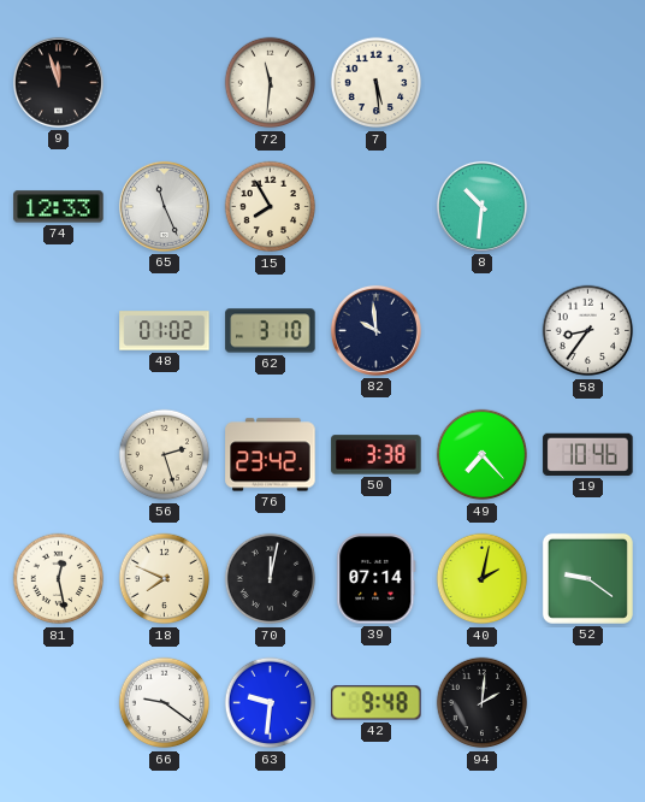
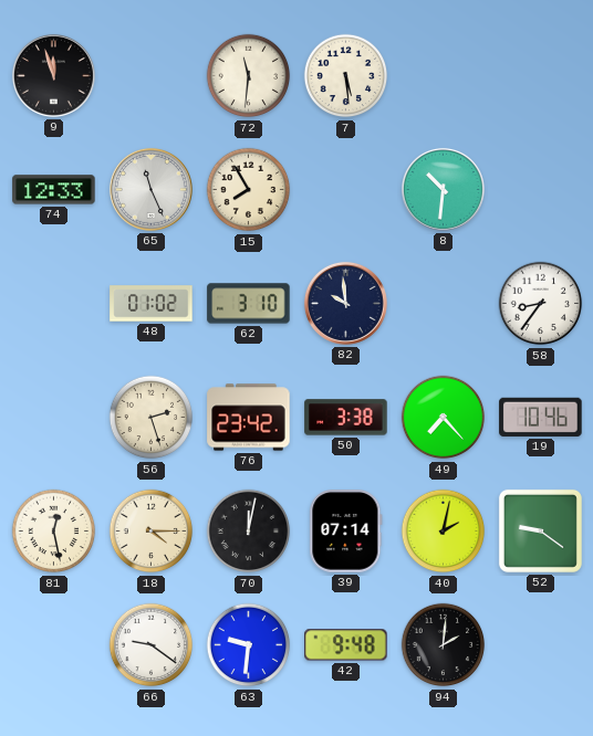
18: 7:49 -> 4:15
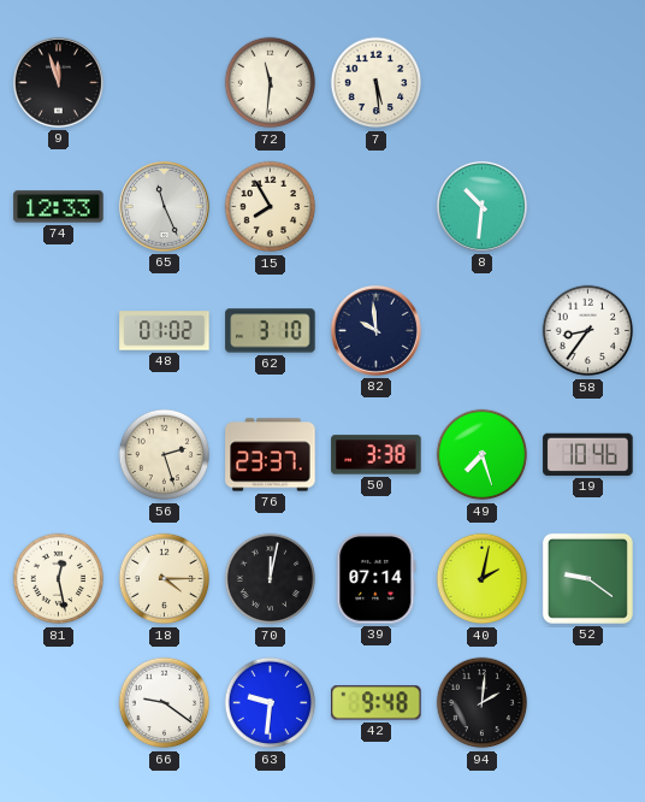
76: 23:42 -> 23:37
49: 7:23 -> 7:27
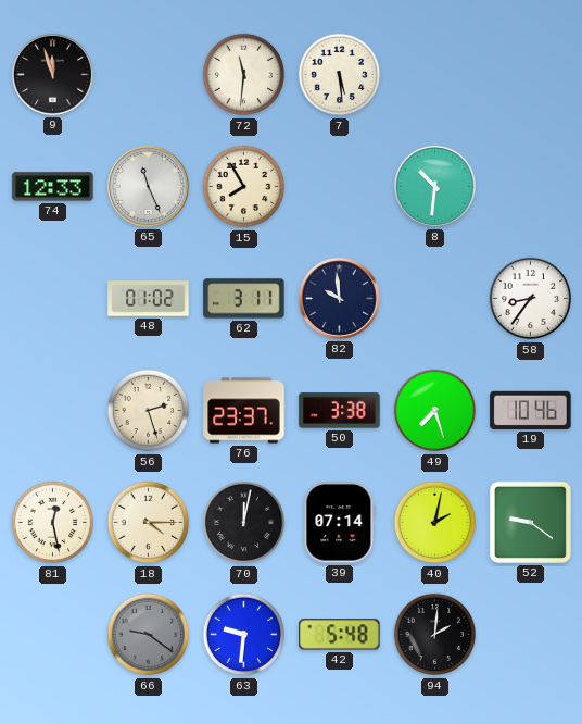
62: 3:10 -> 3:11
66 dial: white -> grey
42: 9:48 -> 5:48
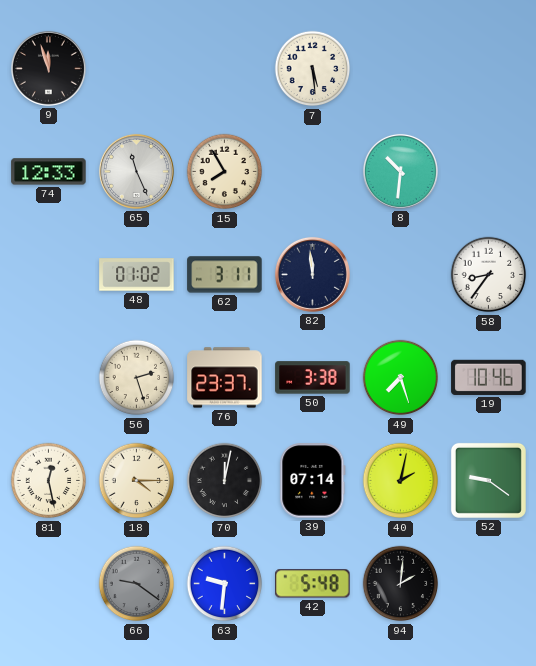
72: 11:31 -> none
82: 9:59 -> 11:59
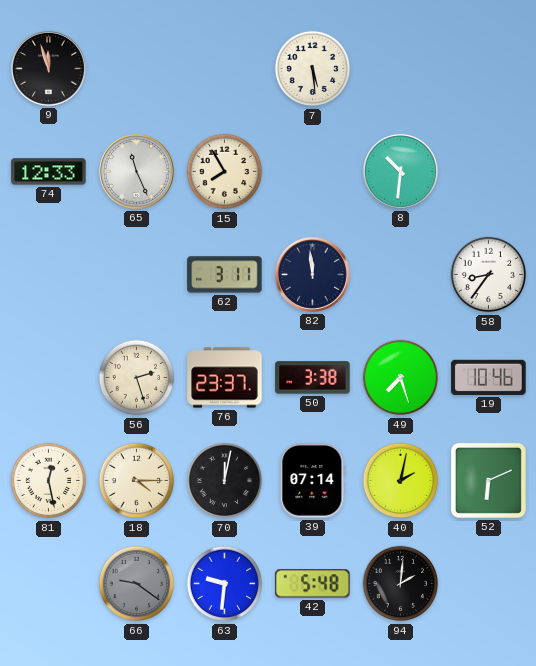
48: 01:02 -> none
52: 9:21 -> 6:11
